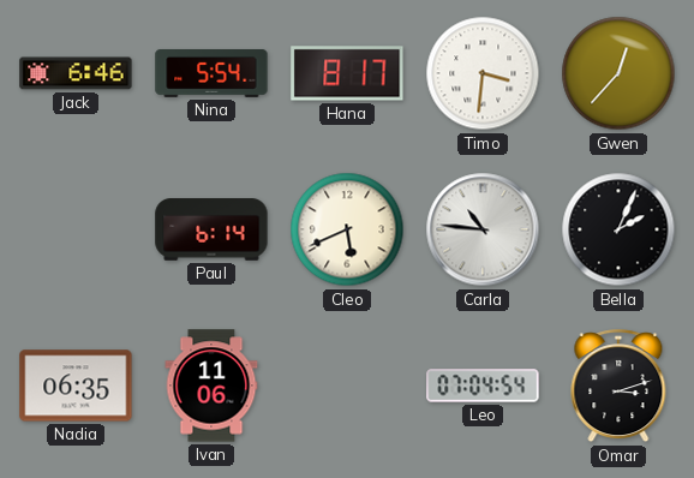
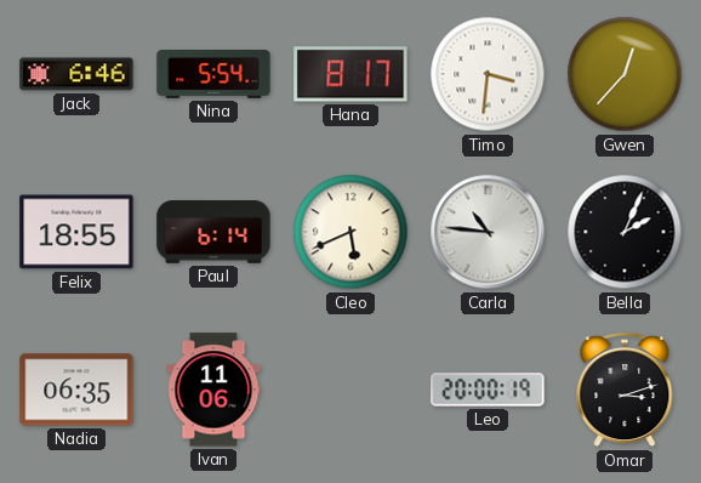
Felix: none -> 18:55
Leo: 07:04 -> 20:00
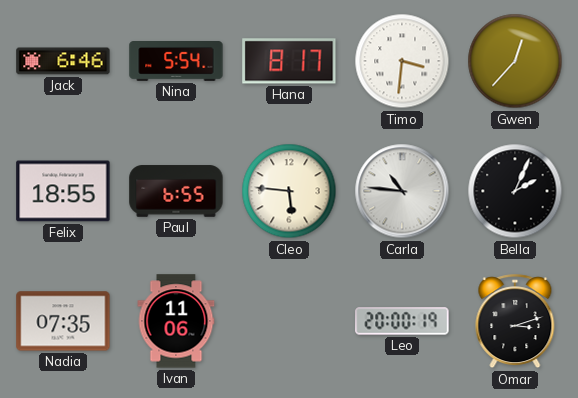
Paul: 6:14 -> 6:55
Cleo: 5:41 -> 5:46
Nadia: 06:35 -> 07:35
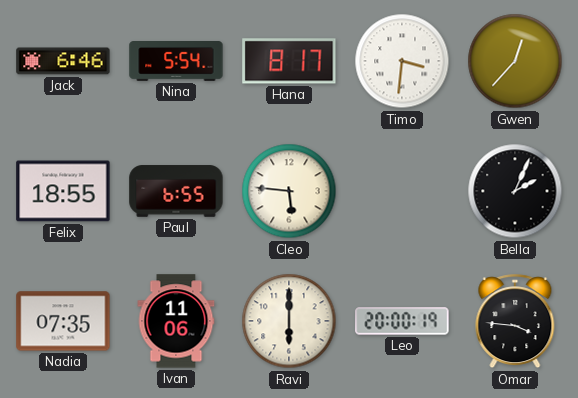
Carla: 10:46 -> none
Ravi: none -> 6:00
Omar: 3:12 -> 3:46
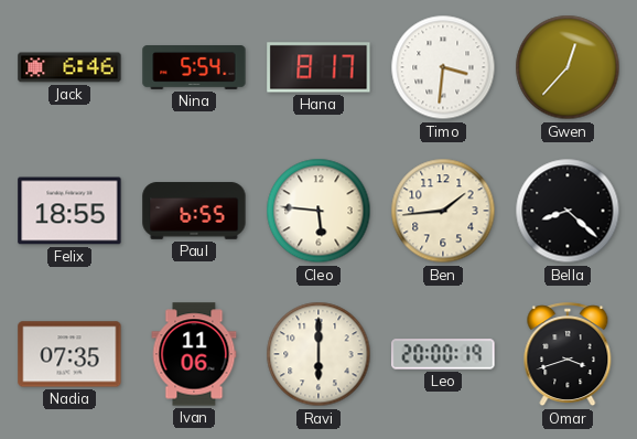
Ben: none -> 1:44
Bella: 2:04 -> 8:22
Omar: 3:46 -> 3:42
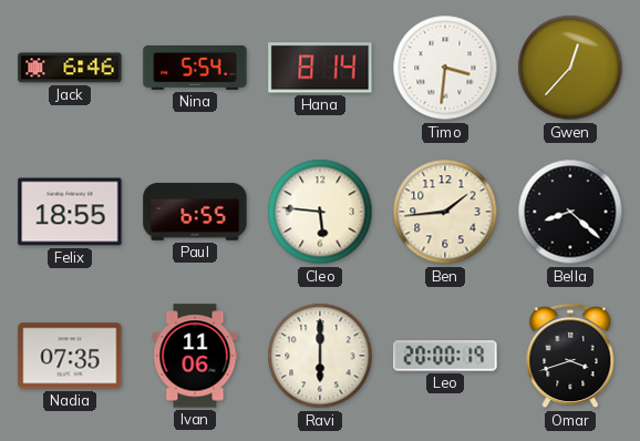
Hana: 8:17 -> 8:14
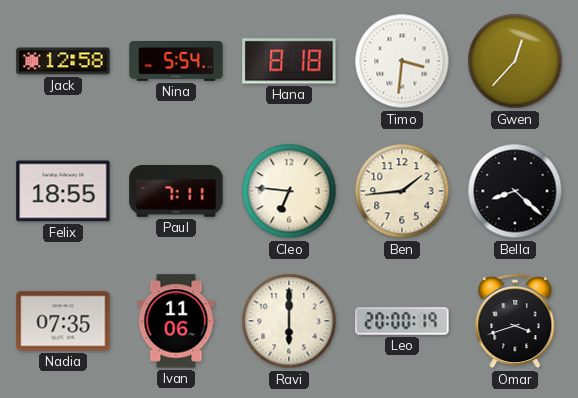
Jack: 6:46 -> 12:58
Hana: 8:14 -> 8:18
Paul: 6:55 -> 7:11
Cleo: 5:46 -> 6:46
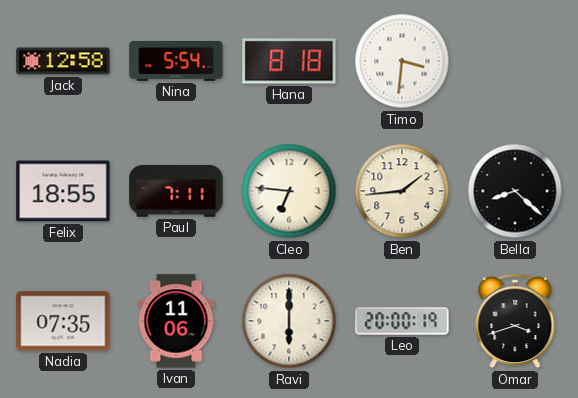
Gwen: 12:37 -> none
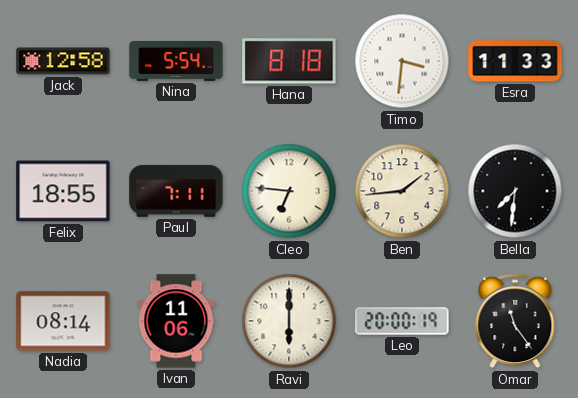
Esra: none -> 11:33
Bella: 8:22 -> 7:31
Nadia: 07:35 -> 08:14
Omar: 3:42 -> 11:24
